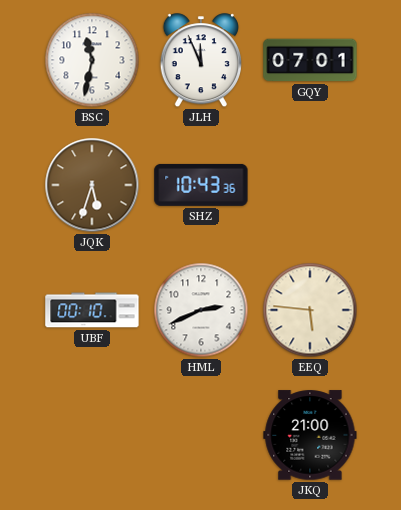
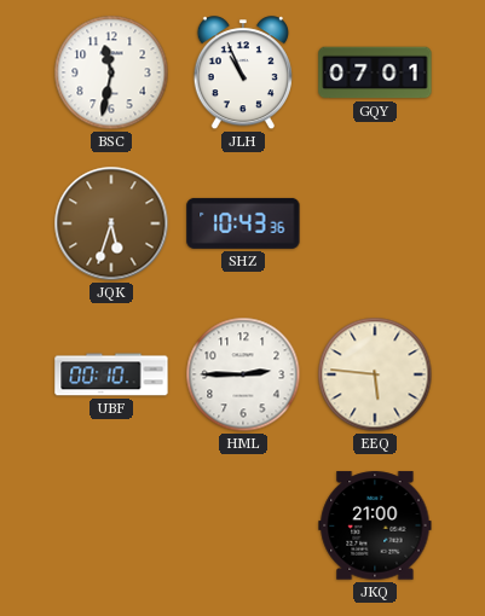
JLH: 11:56 -> 10:56
HML: 2:41 -> 2:45
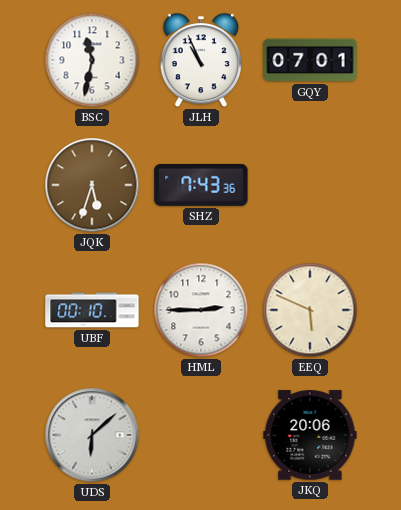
SHZ: 10:43 -> 7:43
EEQ: 5:46 -> 5:49
UDS: none -> 6:08
JKQ: 21:00 -> 20:06
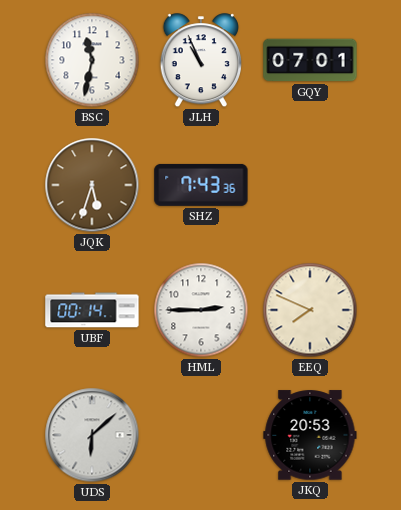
UBF: 00:10 -> 00:14
EEQ: 5:49 -> 7:49
JKQ: 20:06 -> 20:53
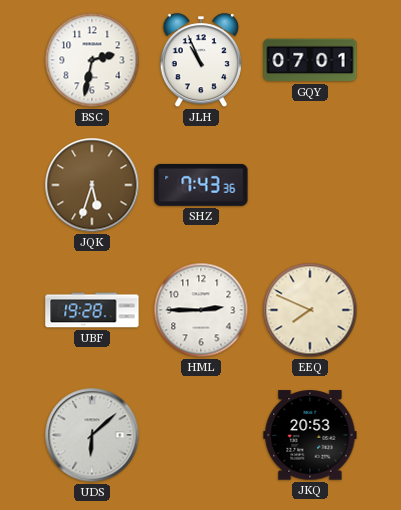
BSC: 11:32 -> 2:32
UBF: 00:14 -> 19:28
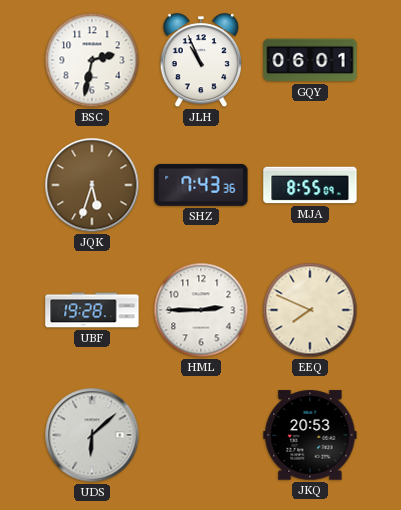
GQY: 07:01 -> 06:01
MJA: none -> 8:55
